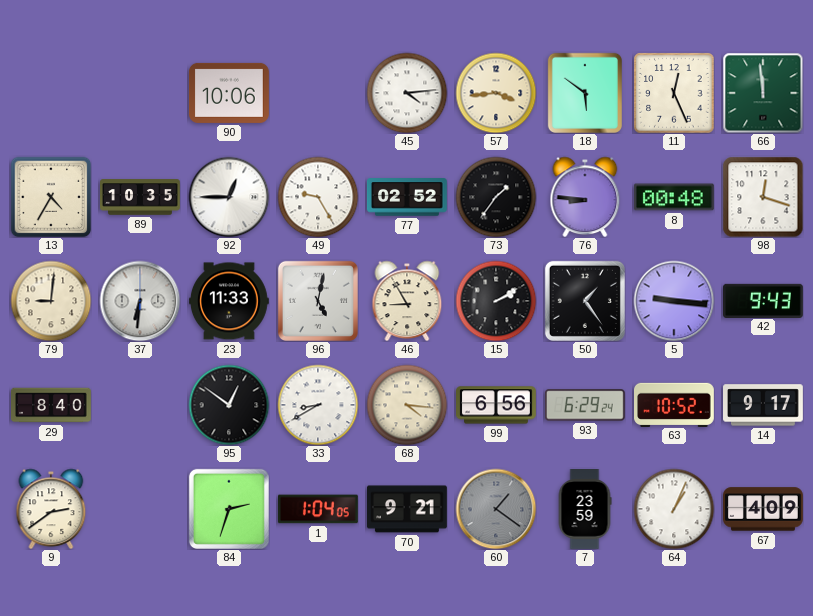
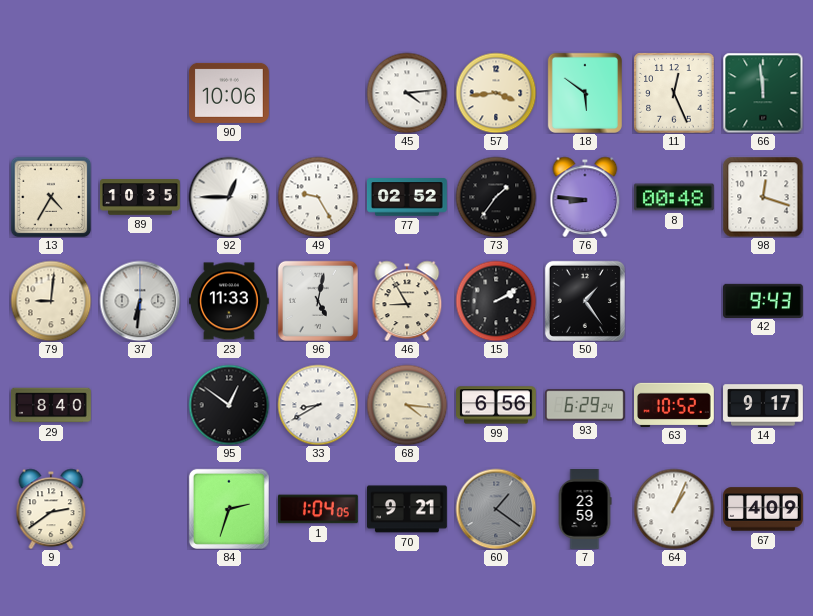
5: 9:16 -> none
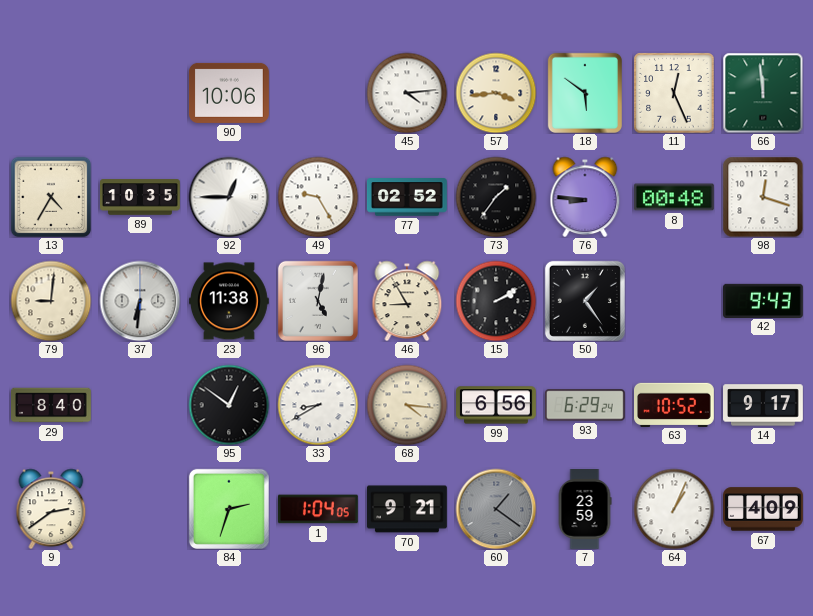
23: 11:33 -> 11:38
